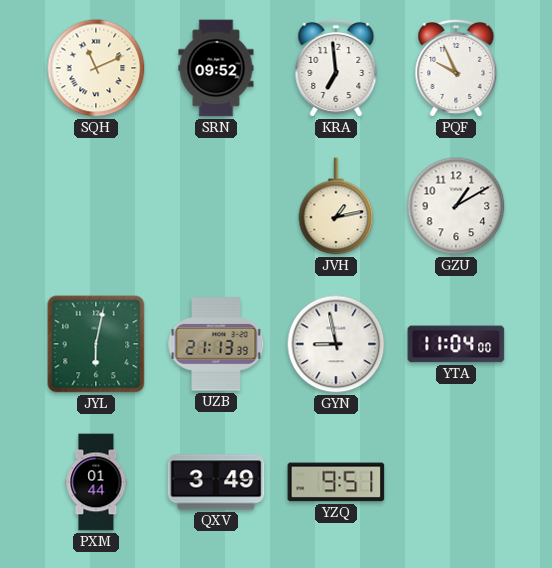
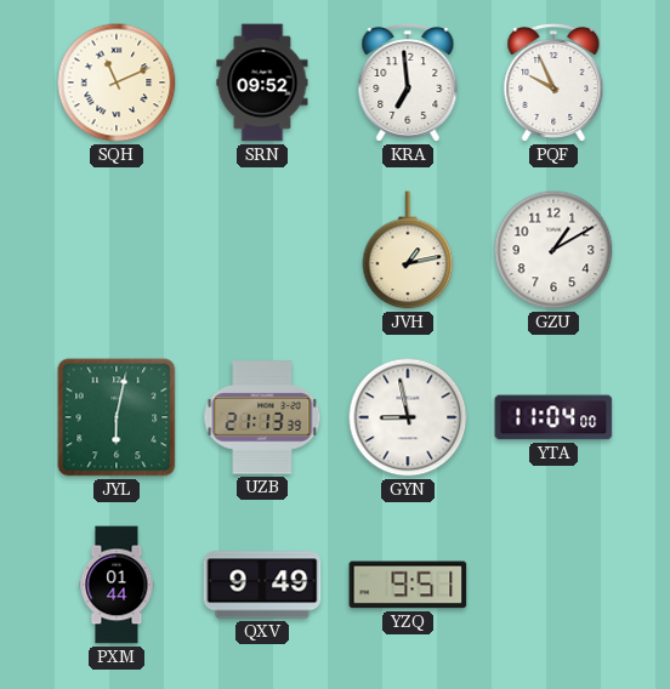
QXV: 3:49 -> 9:49
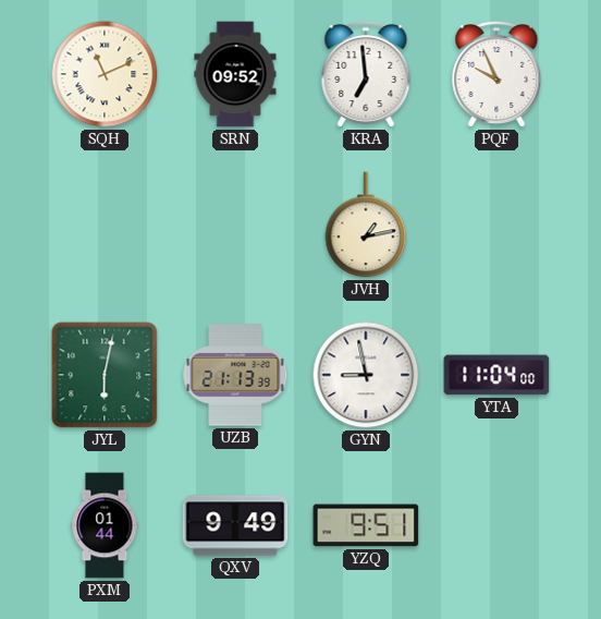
GZU: 1:10 -> none
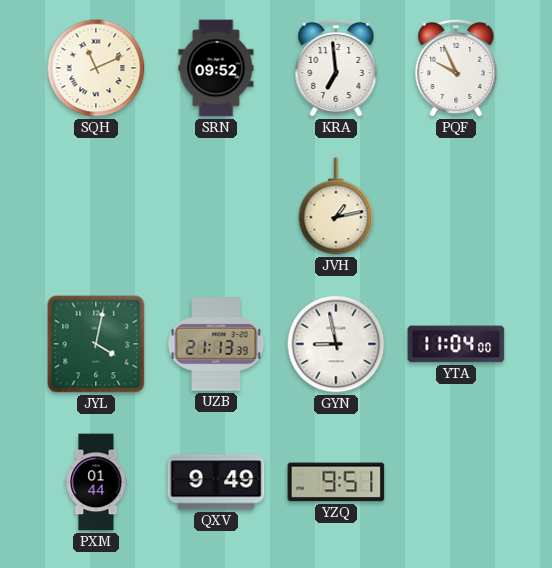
JYL: 6:02 -> 4:02
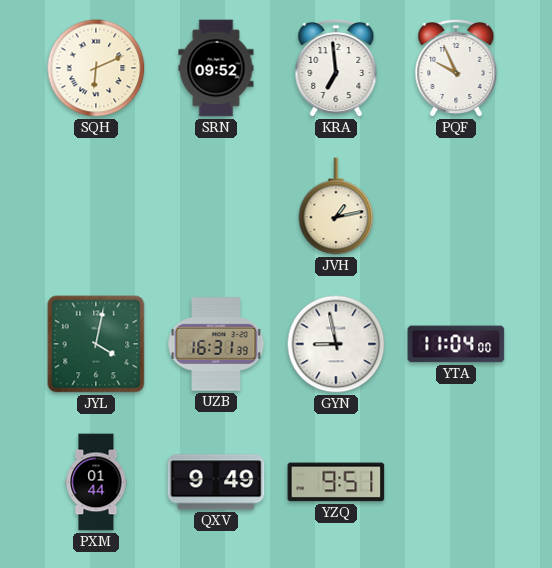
SQH: 11:11 -> 6:11
UZB: 21:13 -> 16:31
